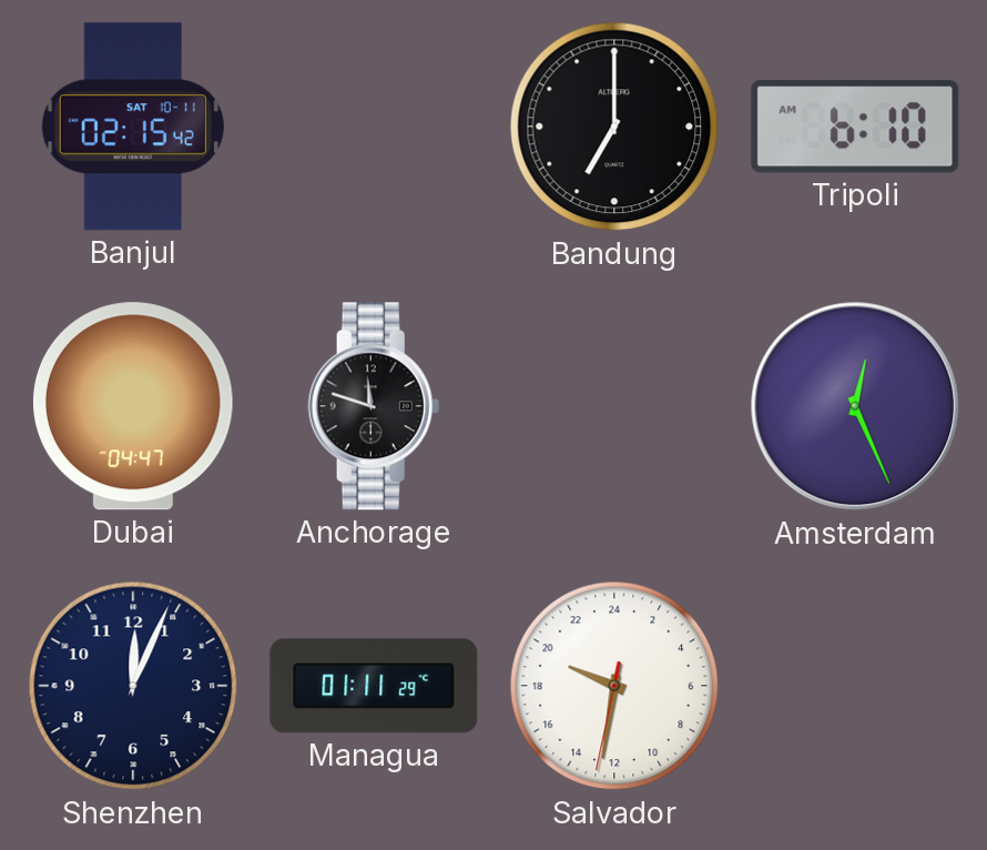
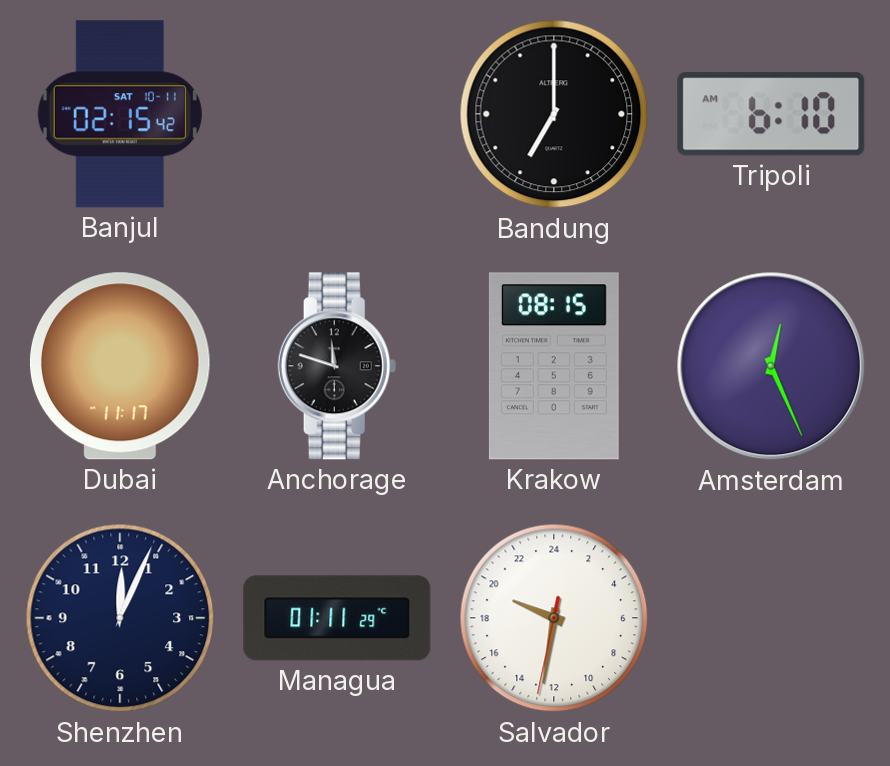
Dubai: 04:47 -> 11:17
Krakow: none -> 08:15
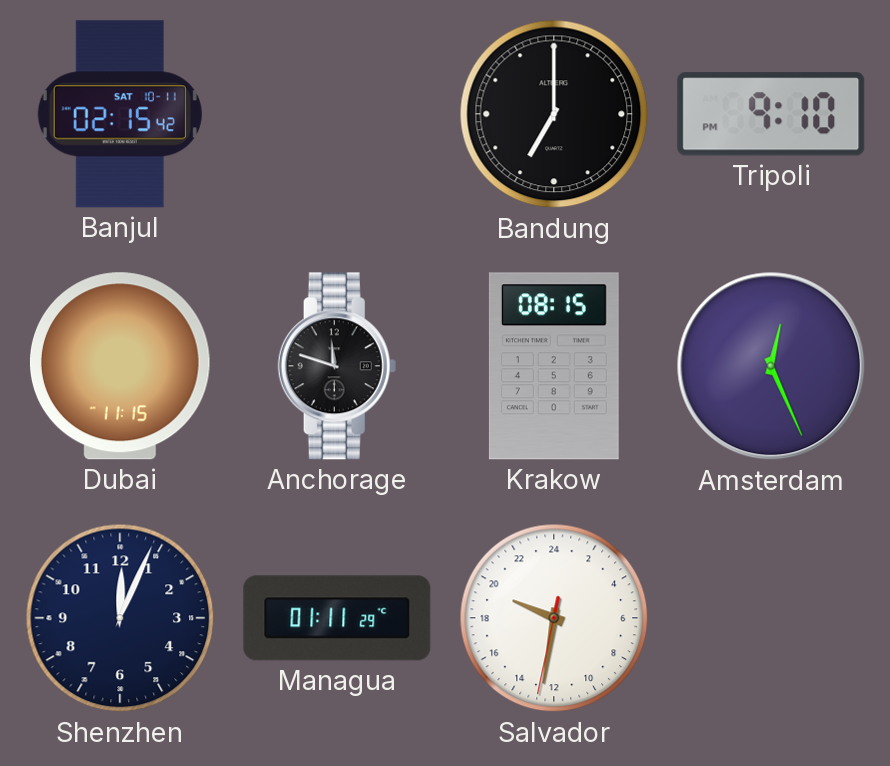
Tripoli: 6:10 -> 9:10
Dubai: 11:17 -> 11:15
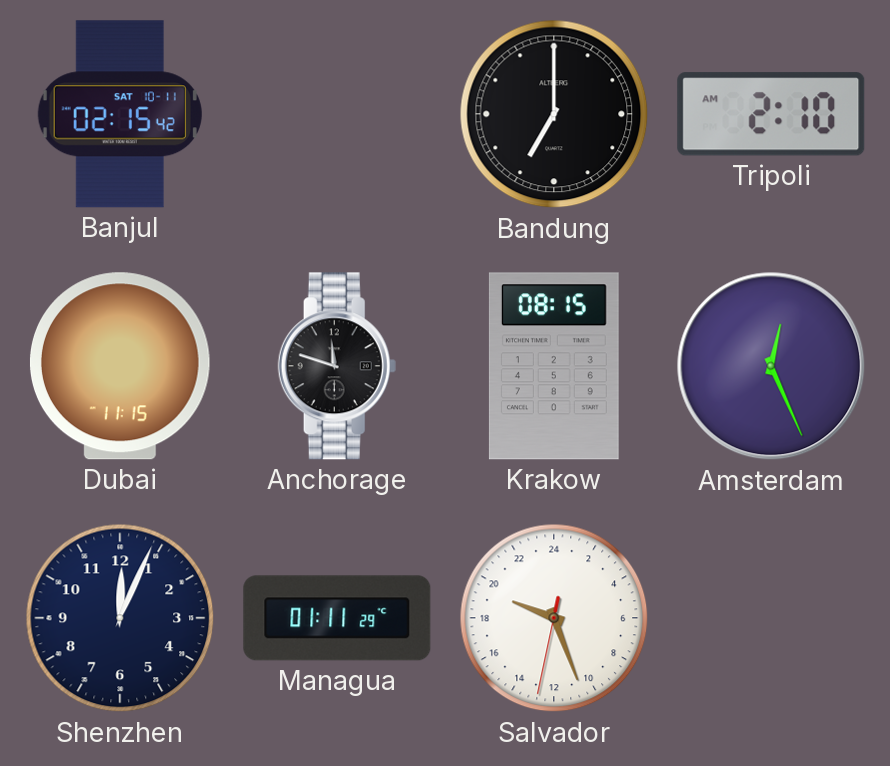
Tripoli: 9:10 -> 2:10
Salvador: 19:31 -> 19:26
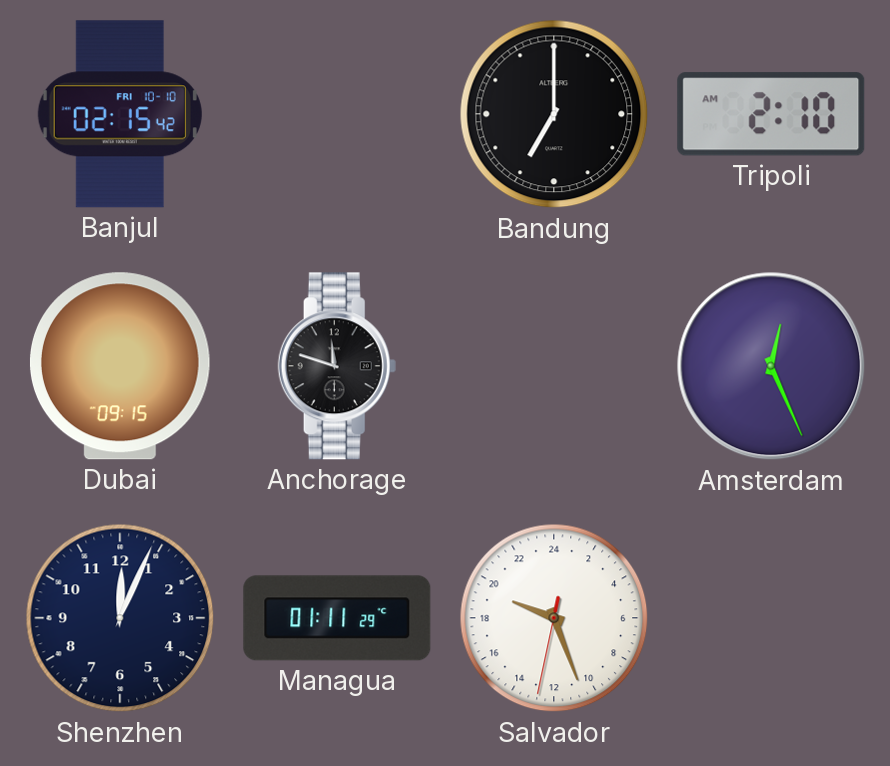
Banjul date: SAT 10-11 -> FRI 10-10
Dubai: 11:15 -> 09:15
Krakow: 08:15 -> none
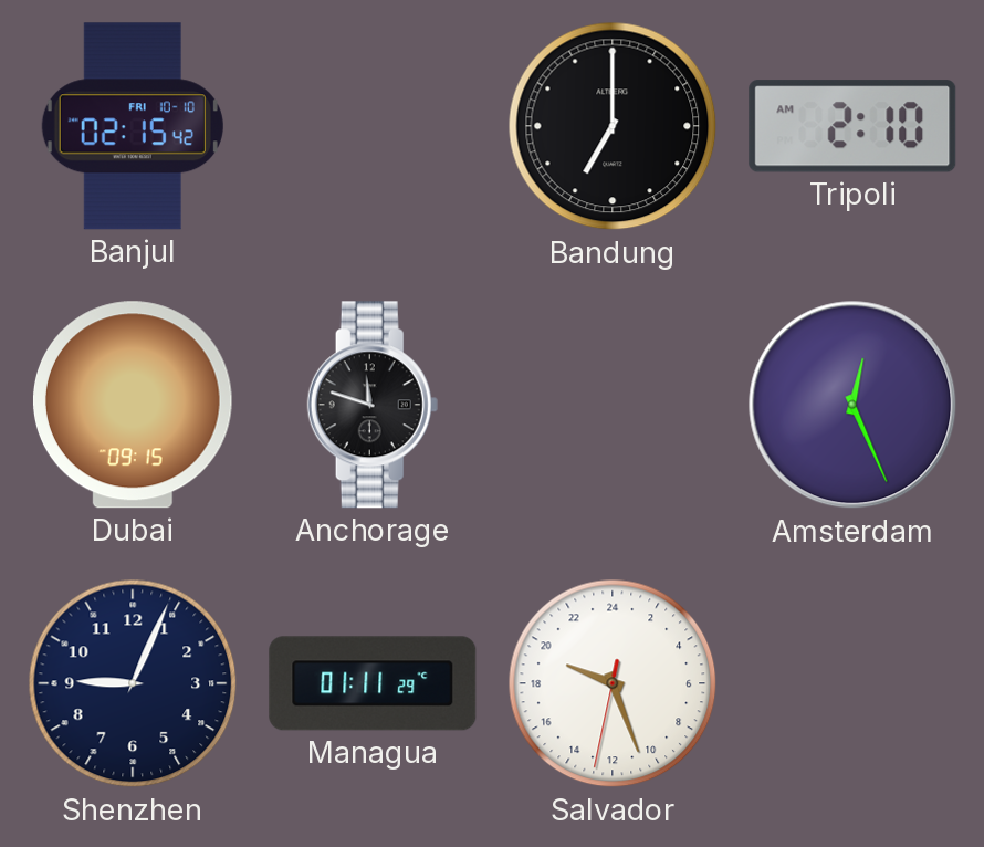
Shenzhen: 12:04 -> 9:04
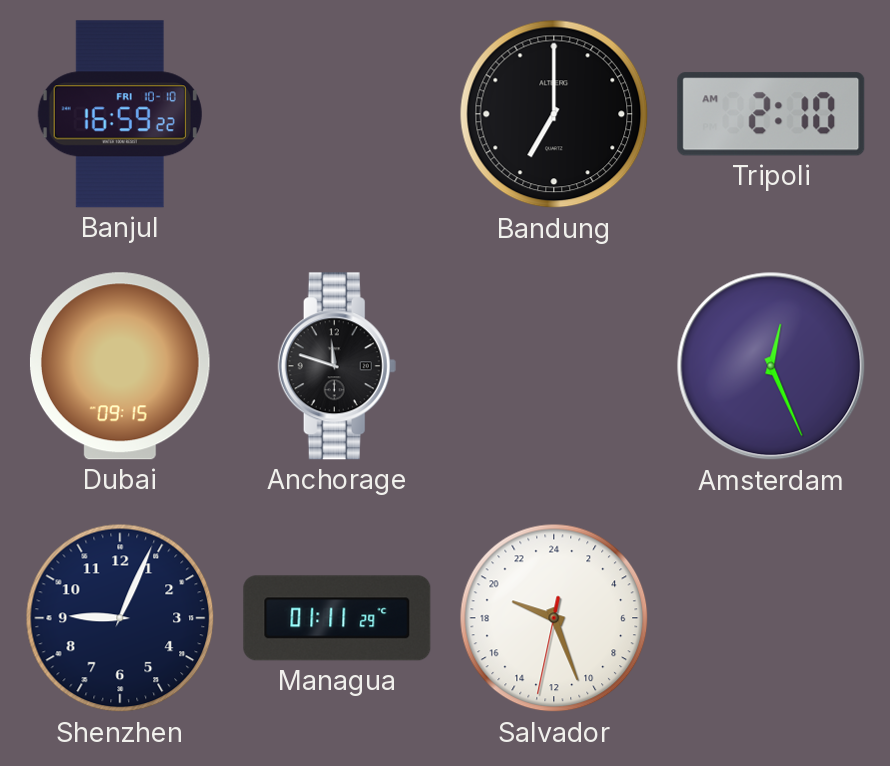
Banjul: 02:15 -> 16:59
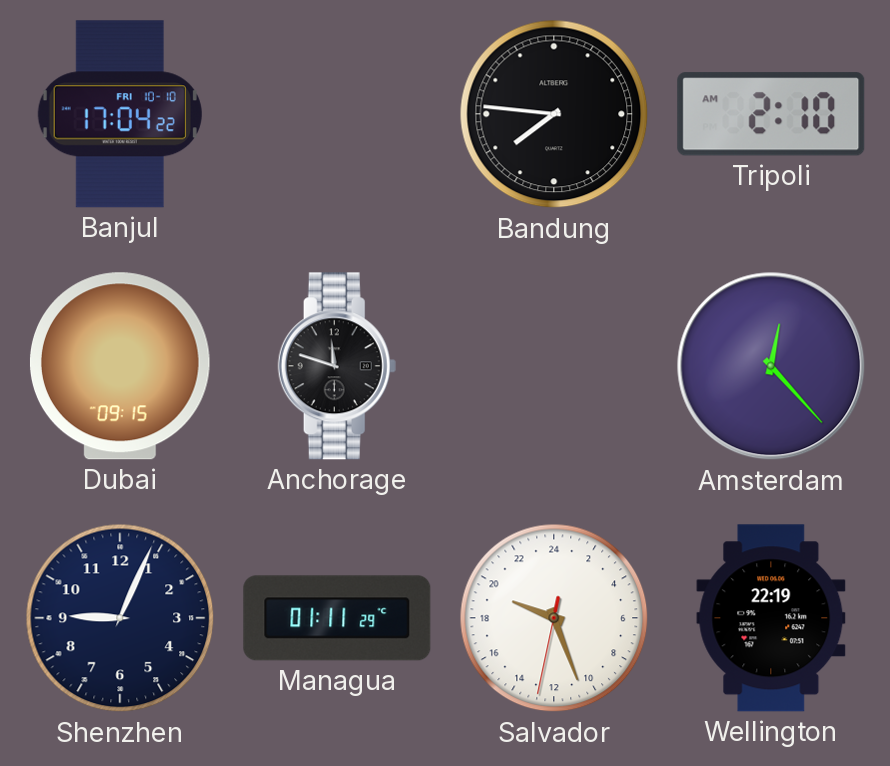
Banjul: 16:59 -> 17:04
Bandung: 7:00 -> 7:46
Amsterdam: 12:26 -> 12:23
Wellington: none -> 22:19
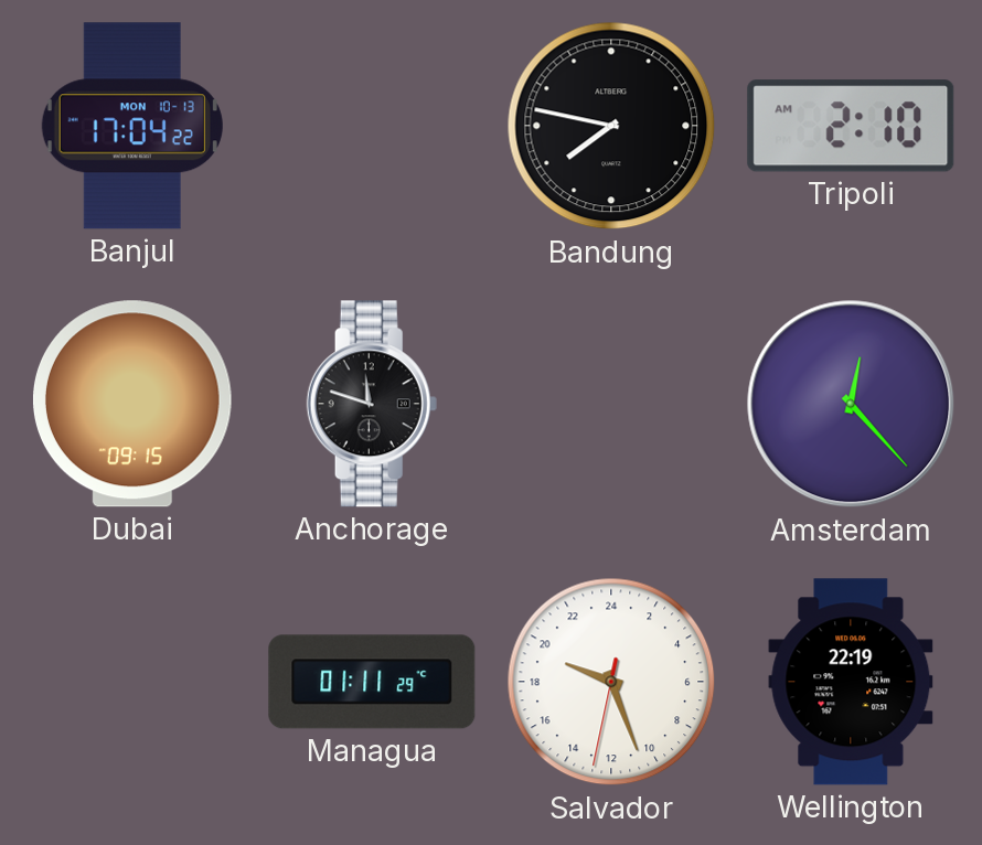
Banjul date: FRI 10-10 -> MON 10-13
Bandung: 7:46 -> 7:47
Shenzhen: 9:04 -> none
